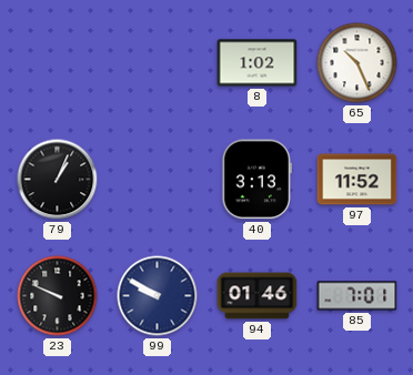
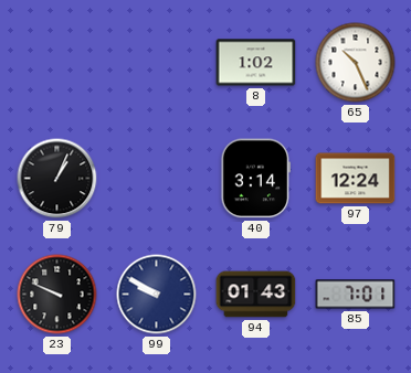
40: 3:13 -> 3:14
97: 11:52 -> 12:24
94: 01:46 -> 01:43
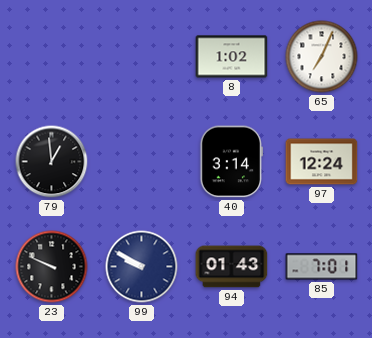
65: 10:26 -> 7:04
79: 1:04 -> 12:59
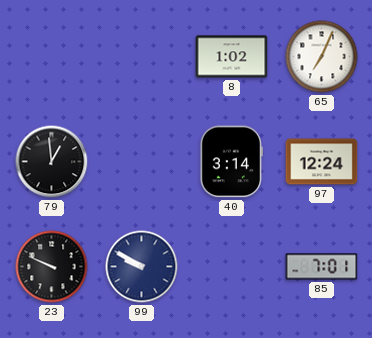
94: 01:43 -> none
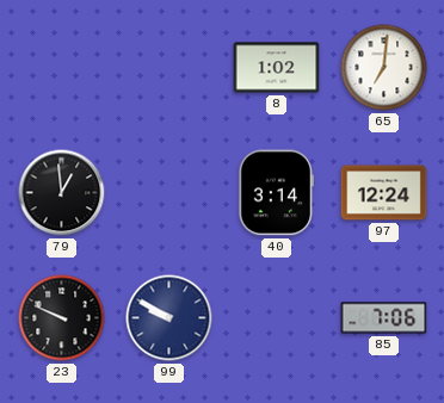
65: 7:04 -> 7:01
85: 7:01 -> 7:06
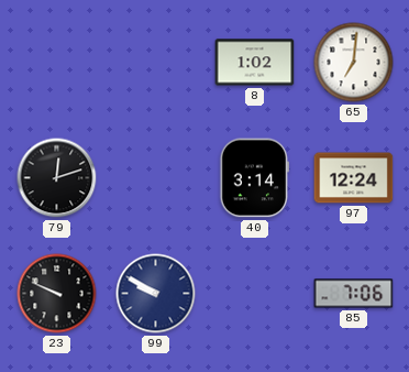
79: 12:59 -> 12:12
